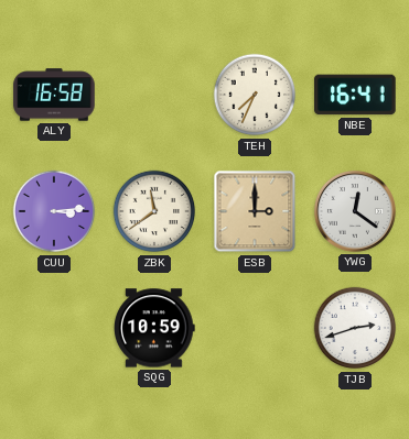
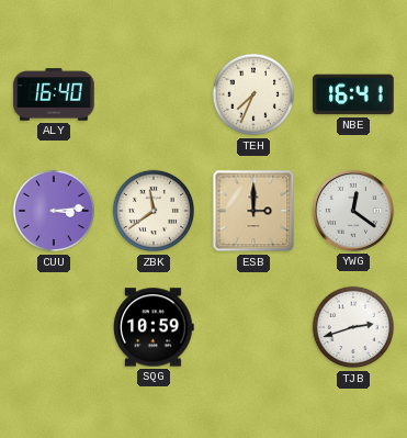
ALY: 16:58 -> 16:40
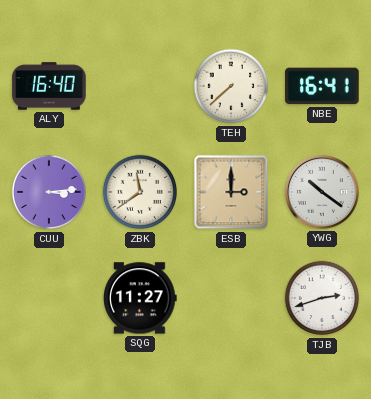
TEH: 7:34 -> 7:38
YWG: 12:21 -> 10:21
SQG: 10:59 -> 11:27
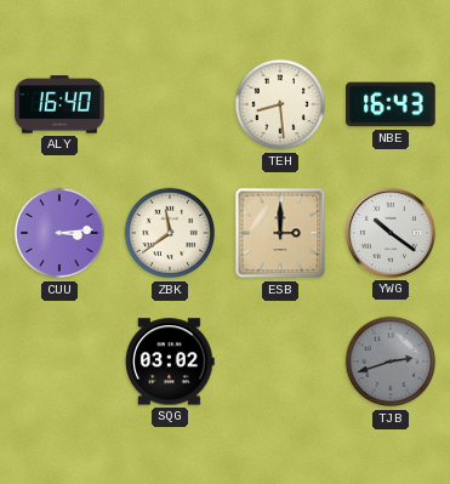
TEH: 7:38 -> 8:29
NBE: 16:41 -> 16:43
SQG: 11:27 -> 03:02
TJB dial: white -> grey
